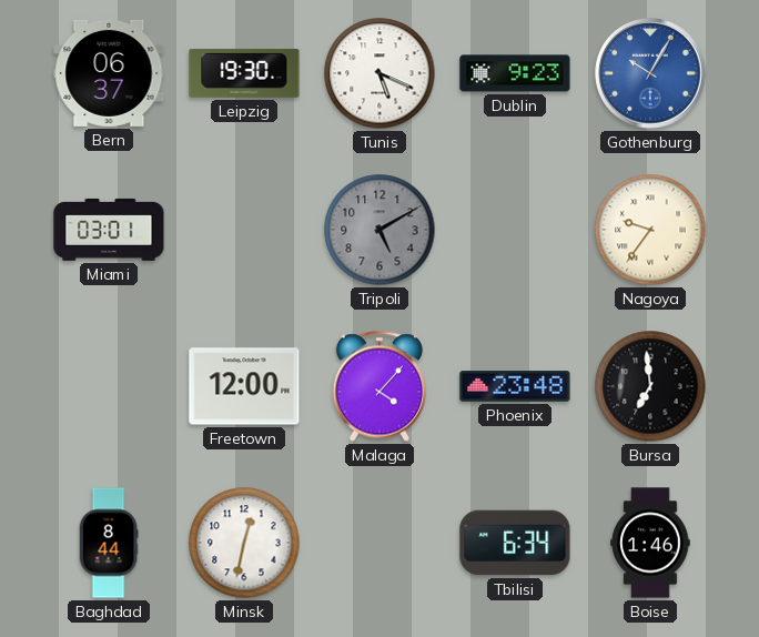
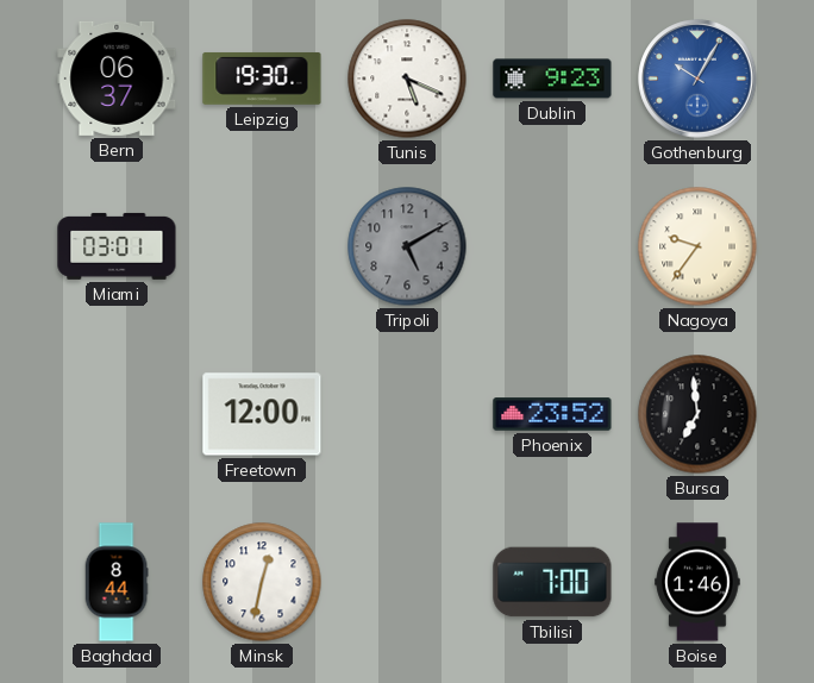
Malaga: 4:07 -> none
Phoenix: 23:48 -> 23:52
Tbilisi: 6:34 -> 7:00
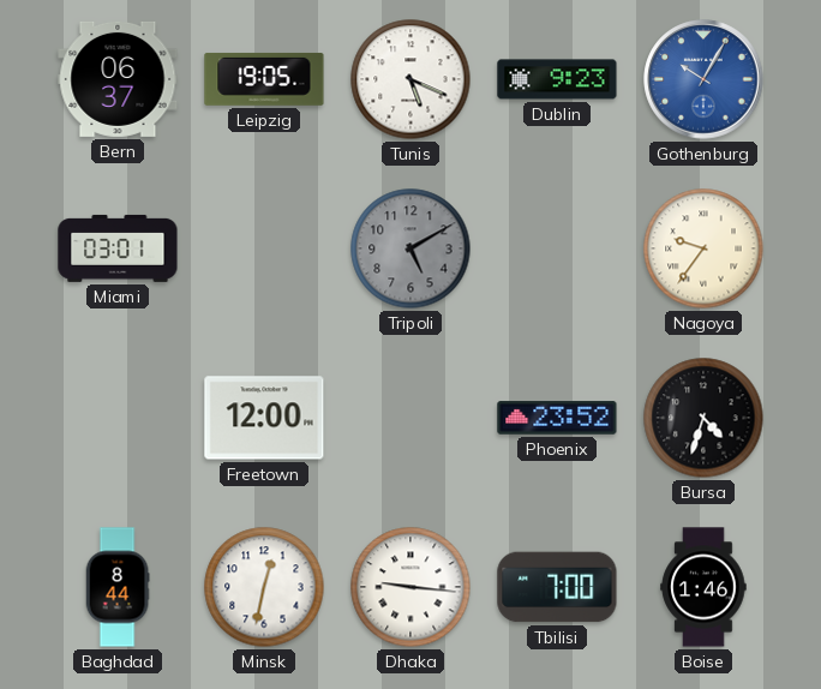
Leipzig: 19:30 -> 19:05
Bursa: 6:59 -> 4:33
Dhaka: none -> 9:16
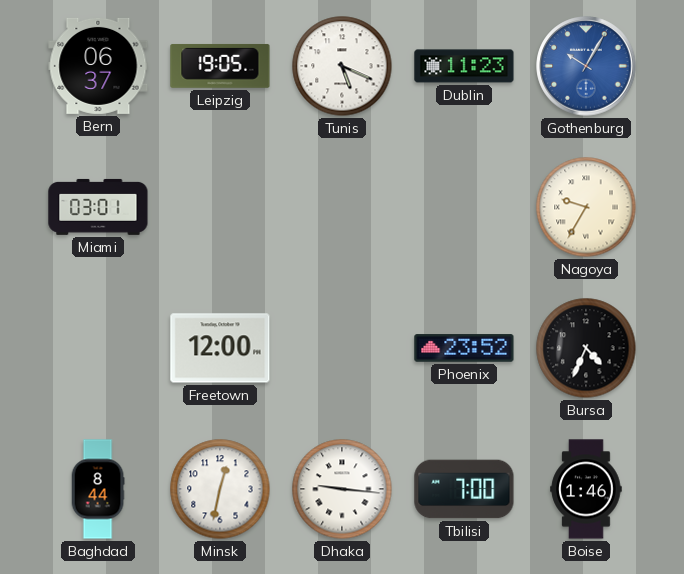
Dublin: 9:23 -> 11:23
Tripoli: 5:10 -> none
Nagoya: 9:36 -> 9:35
Bursa: 4:33 -> 4:34
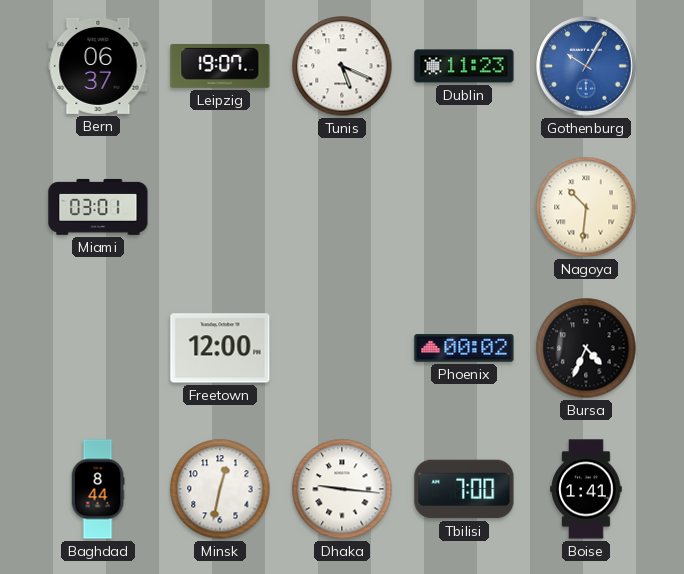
Leipzig: 19:05 -> 19:07
Nagoya: 9:35 -> 10:31
Phoenix: 23:52 -> 00:02
Boise: 1:46 -> 1:41
